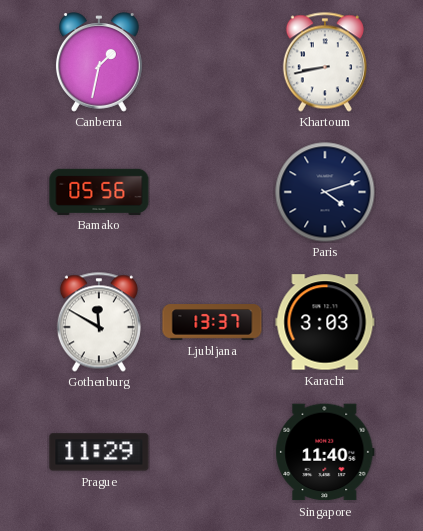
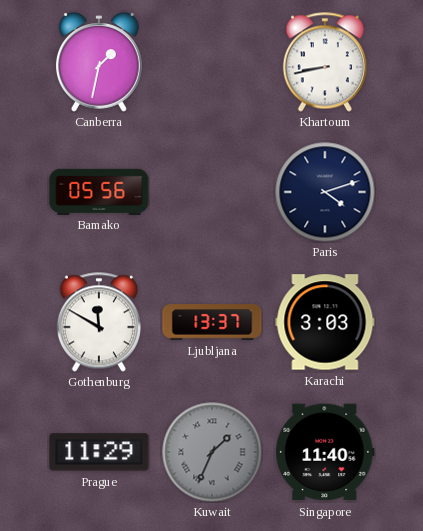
Kuwait: none -> 1:34
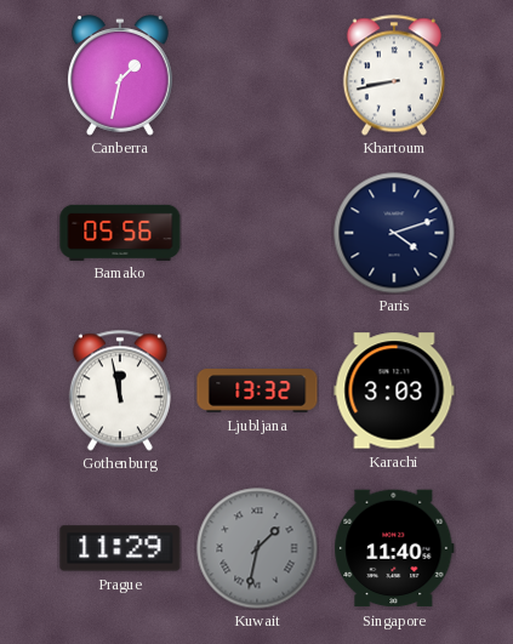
Gothenburg: 11:50 -> 11:58
Ljubljana: 13:37 -> 13:32
Kuwait: 1:34 -> 1:32
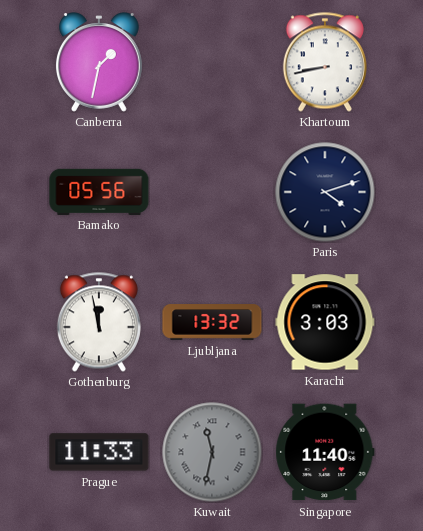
Prague: 11:29 -> 11:33
Kuwait: 1:32 -> 11:32
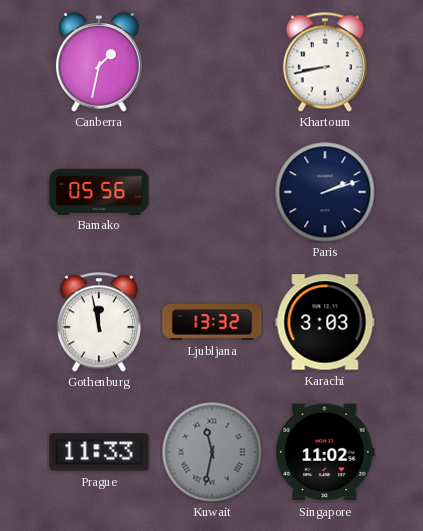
Paris: 4:12 -> 2:12
Singapore: 11:40 -> 11:02
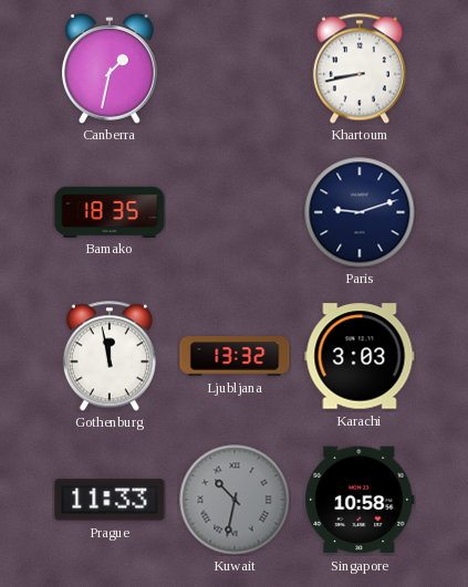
Bamako: 05:56 -> 18:35
Paris: 2:12 -> 9:12
Kuwait: 11:32 -> 10:32
Singapore: 11:02 -> 10:58
